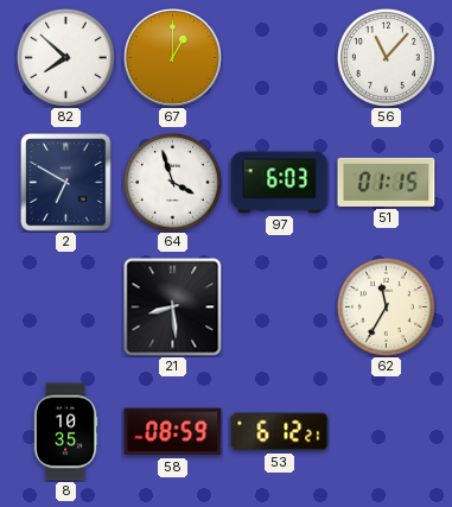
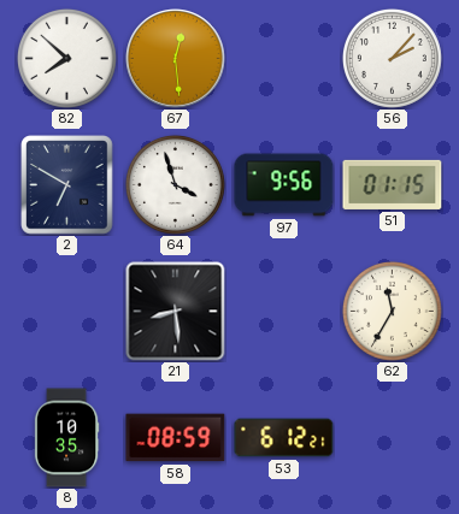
67: 1:00 -> 12:29
56: 11:07 -> 2:07
97: 6:03 -> 9:56
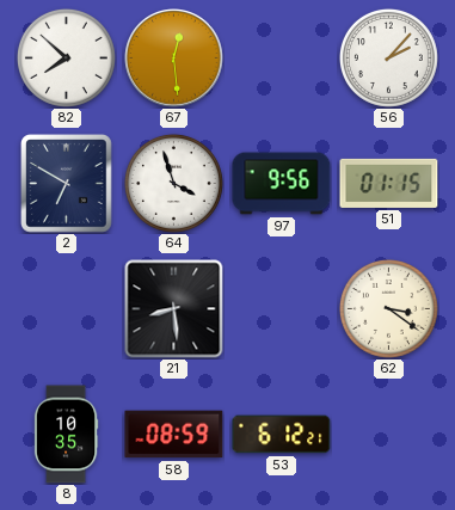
62: 11:35 -> 3:21
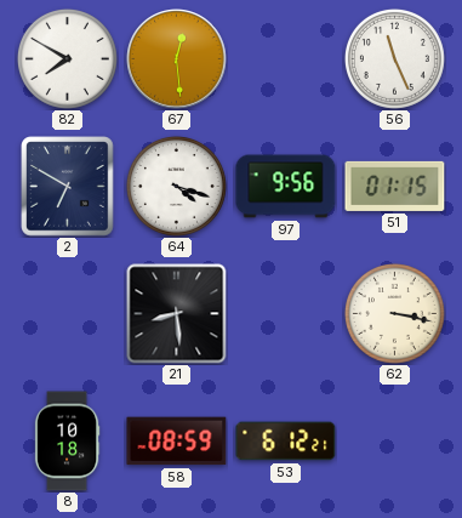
82: 7:52 -> 7:50
56: 2:07 -> 11:26
64: 3:57 -> 4:18
62: 3:21 -> 3:17
8: 10:35 -> 10:18
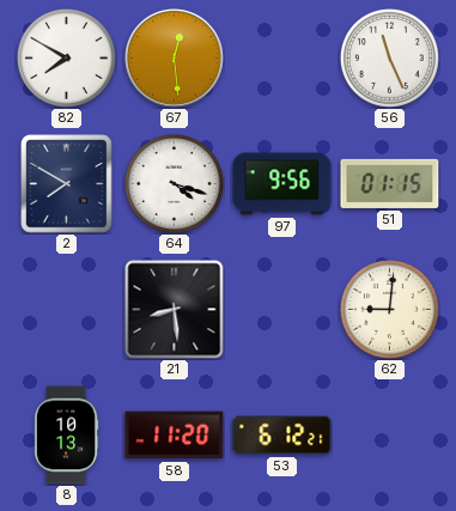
2: 6:50 -> 7:50
62: 3:17 -> 9:01
8: 10:18 -> 10:13
58: 08:59 -> 11:20
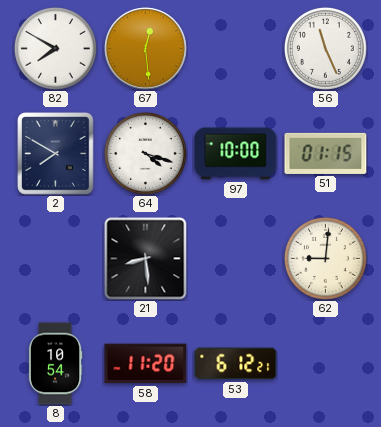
97: 9:56 -> 10:00
8: 10:13 -> 10:54
